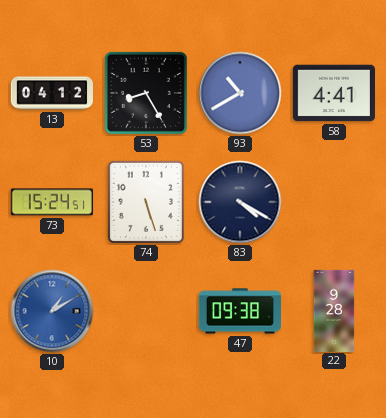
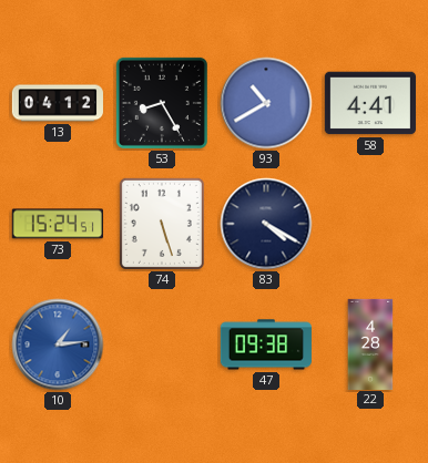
10: 1:10 -> 1:14
22: 9:28 -> 4:28
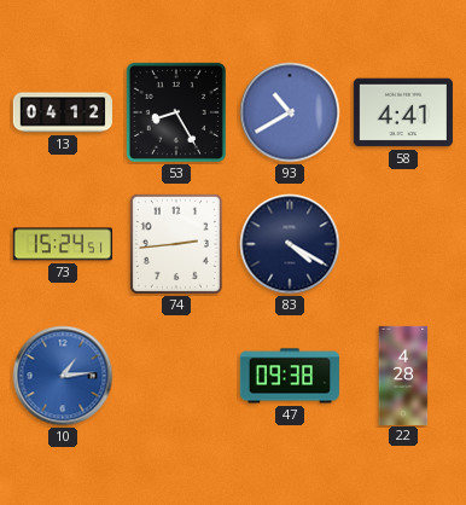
74: 5:27 -> 2:44
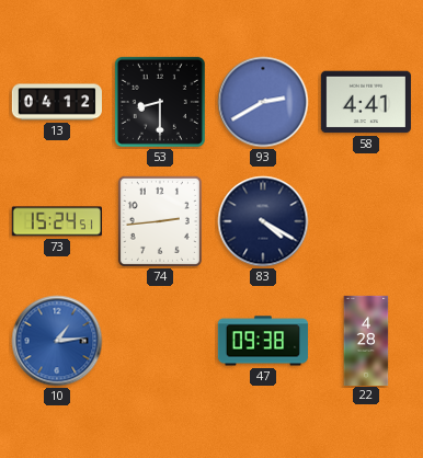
53: 8:25 -> 8:30
93: 10:40 -> 2:40
